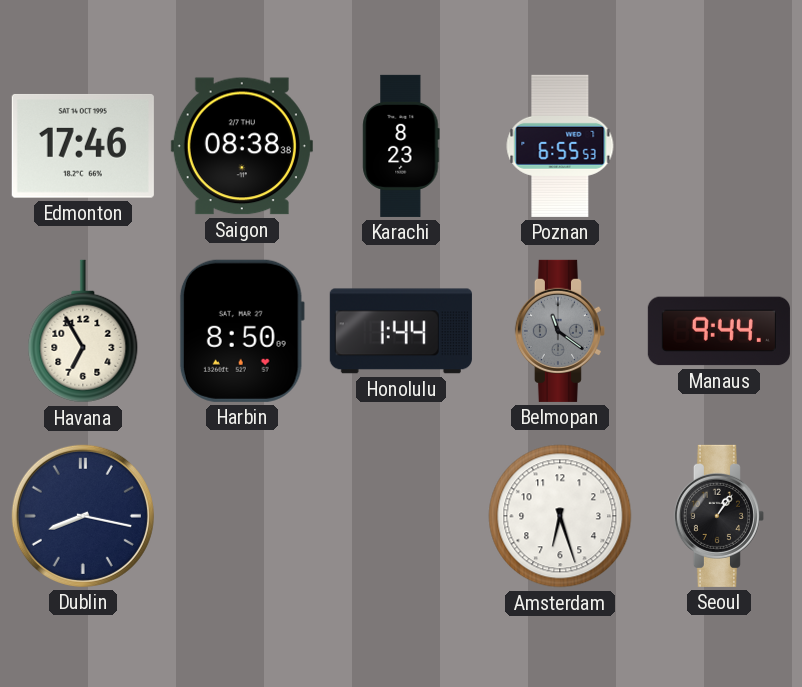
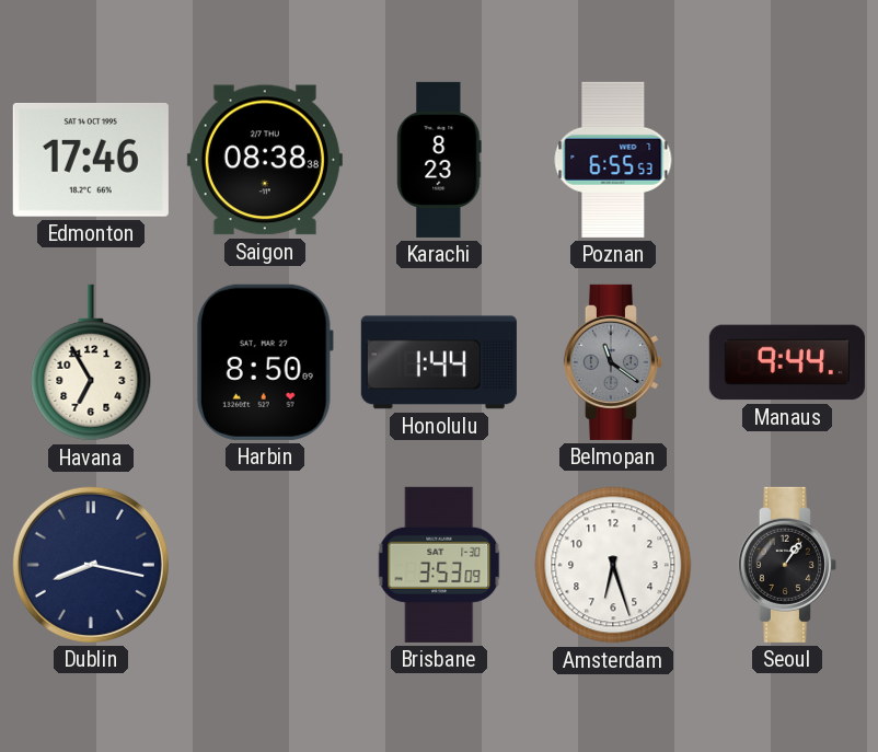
Brisbane: none -> 3:53
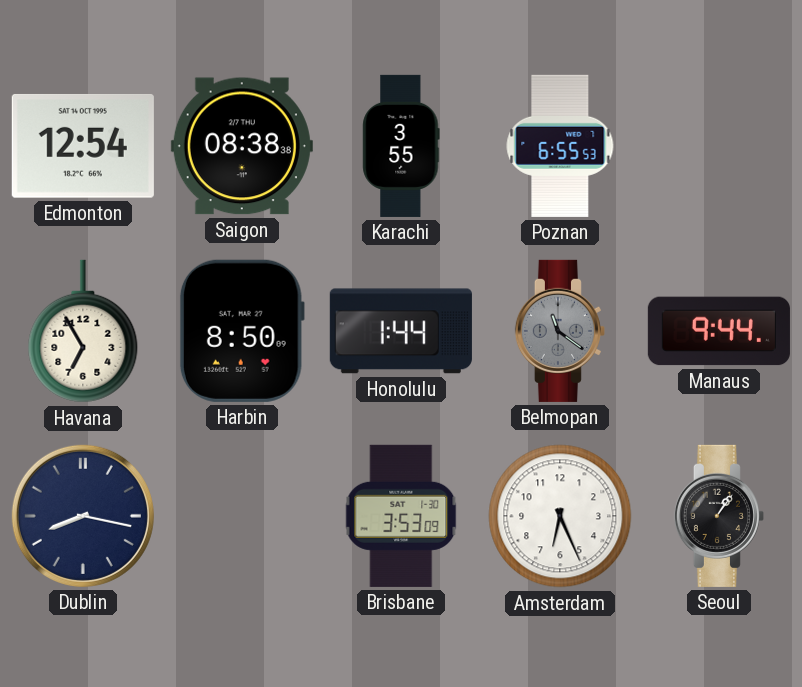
Edmonton: 17:46 -> 12:54
Karachi: 8:23 -> 3:55
Amsterdam: 6:27 -> 6:26
